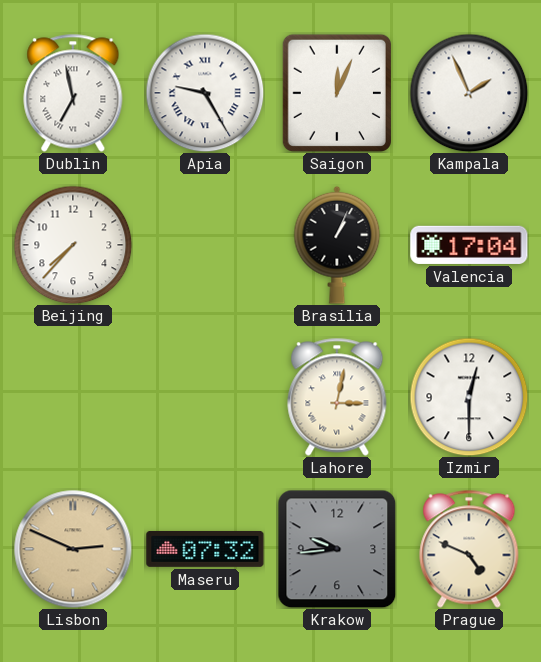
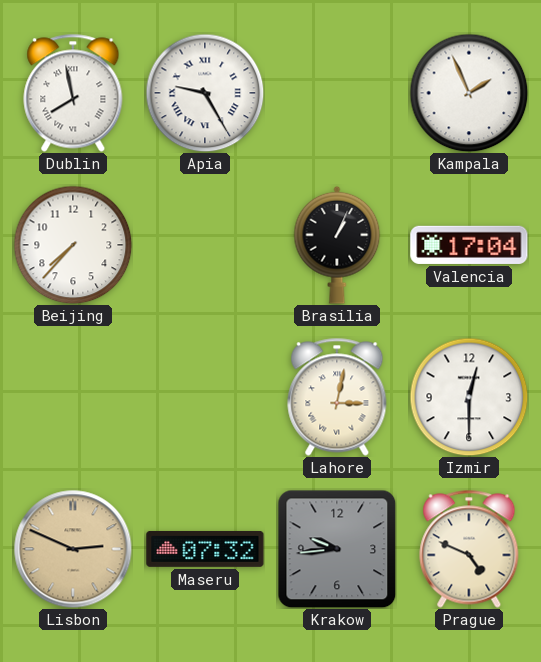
Dublin: 6:58 -> 7:58
Saigon: 12:04 -> none
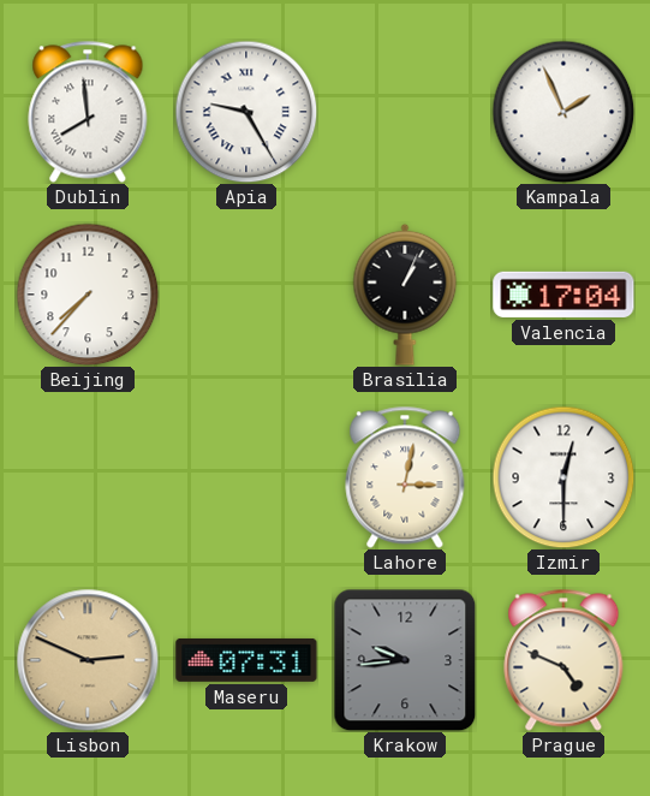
Dublin: 7:58 -> 7:59
Maseru: 07:32 -> 07:31
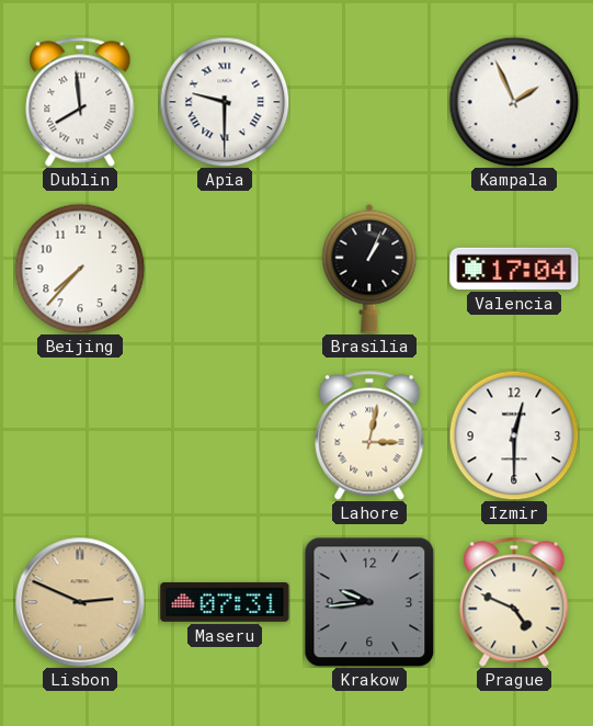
Apia: 9:25 -> 9:30
